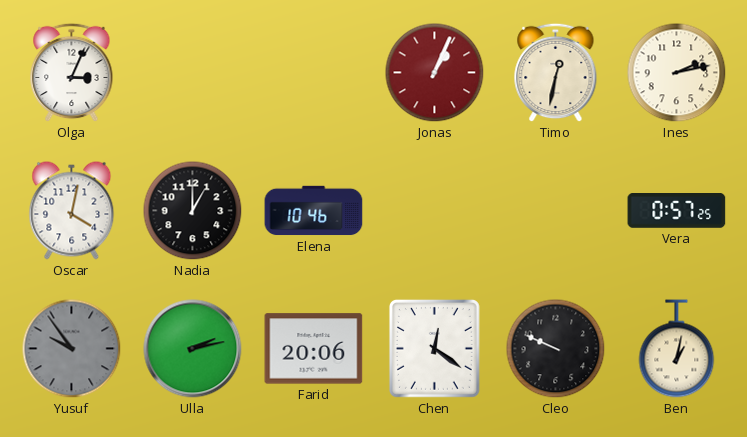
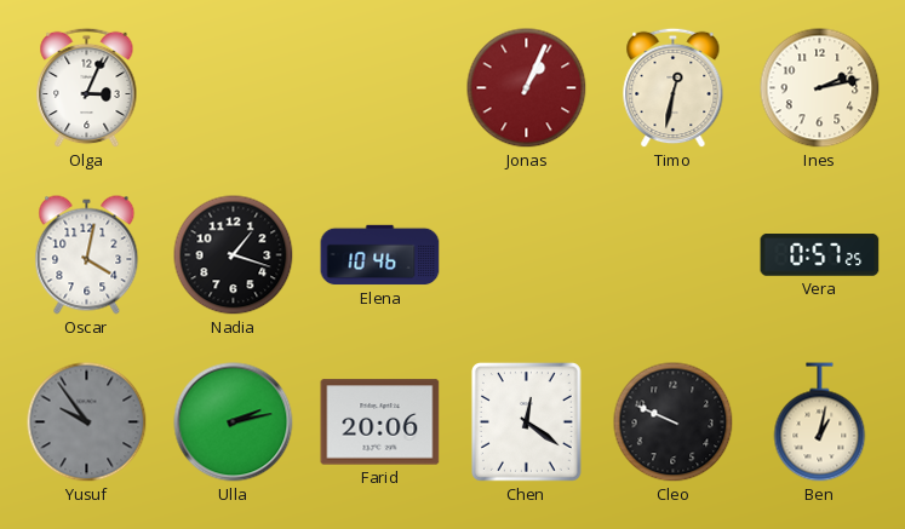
Nadia: 1:00 -> 1:18
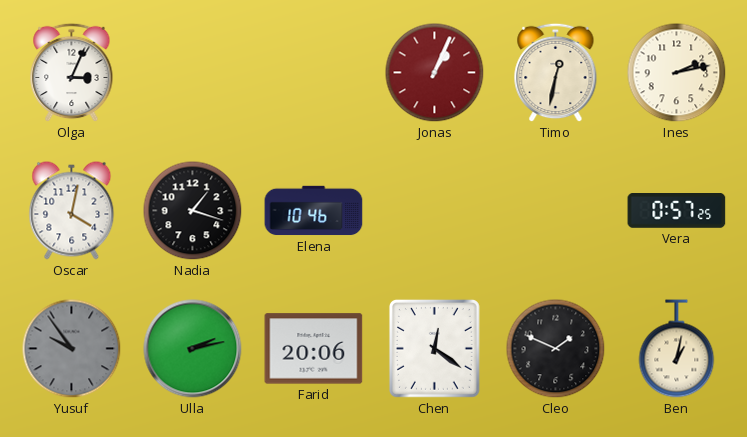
Cleo: 9:49 -> 1:49
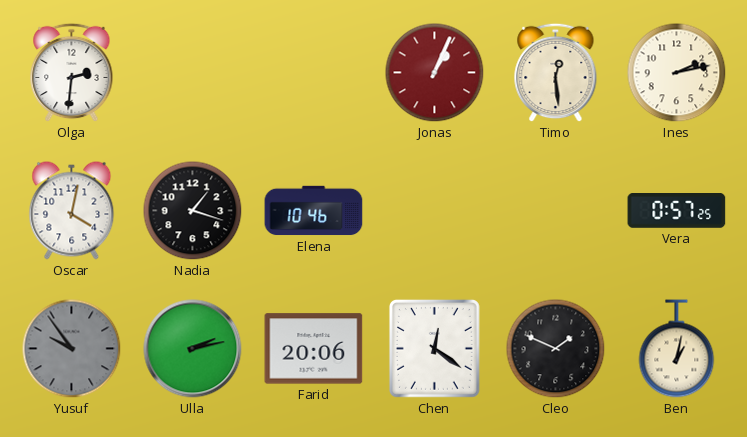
Olga: 3:04 -> 2:31
Timo: 12:32 -> 12:29
